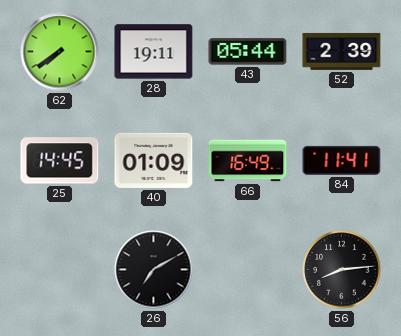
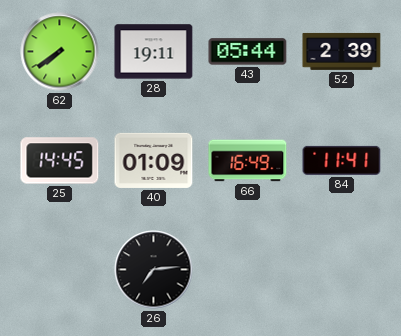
26: 7:10 -> 7:14
56: 8:14 -> none
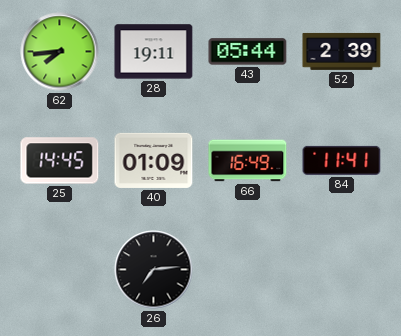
62: 7:39 -> 7:44
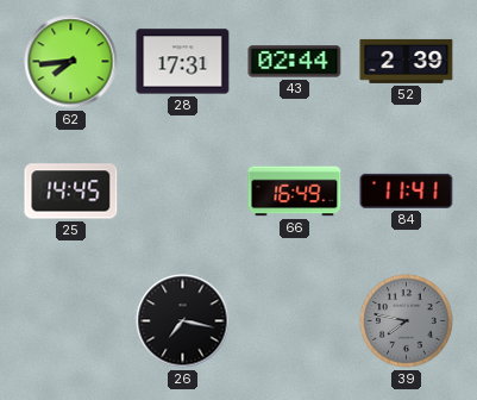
28: 19:11 -> 17:31
43: 05:44 -> 02:44
40: 01:09 -> none
26: 7:14 -> 7:17
39: none -> 7:47
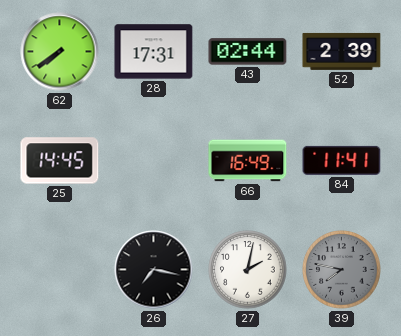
62: 7:44 -> 7:39
27: none -> 2:02
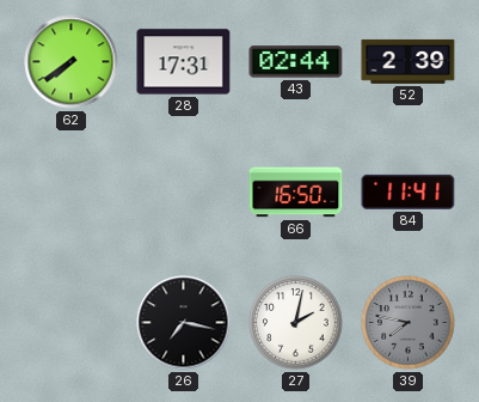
25: 14:45 -> none
66: 16:49 -> 16:50
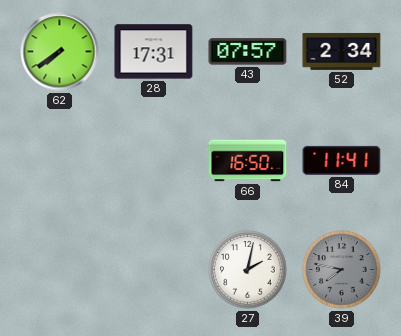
43: 02:44 -> 07:57
52: 2:39 -> 2:34
26: 7:17 -> none
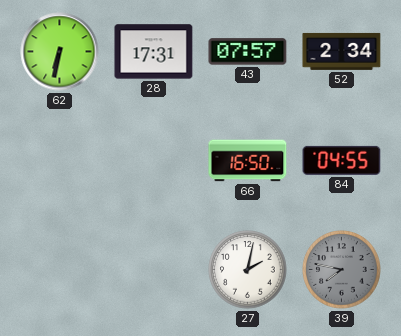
62: 7:39 -> 6:32
84: 11:41 -> 04:55
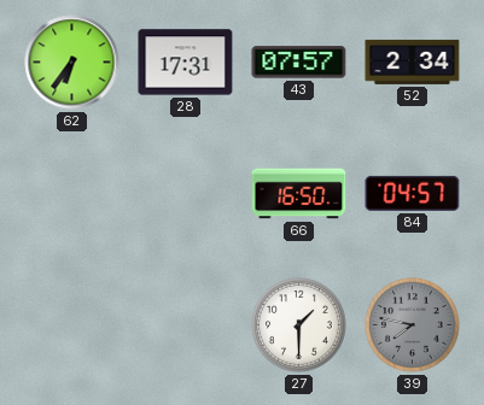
62: 6:32 -> 6:36
84: 04:55 -> 04:57
27: 2:02 -> 1:30
